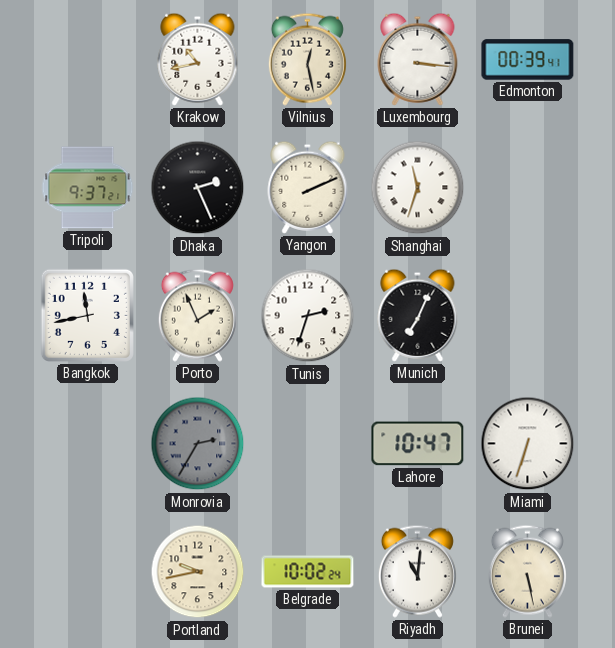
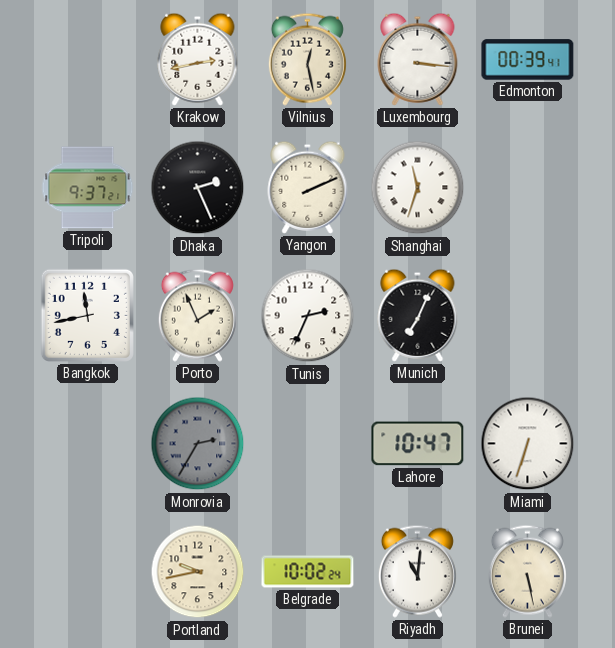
Krakow: 10:43 -> 2:43
Tunis: 2:33 -> 2:34
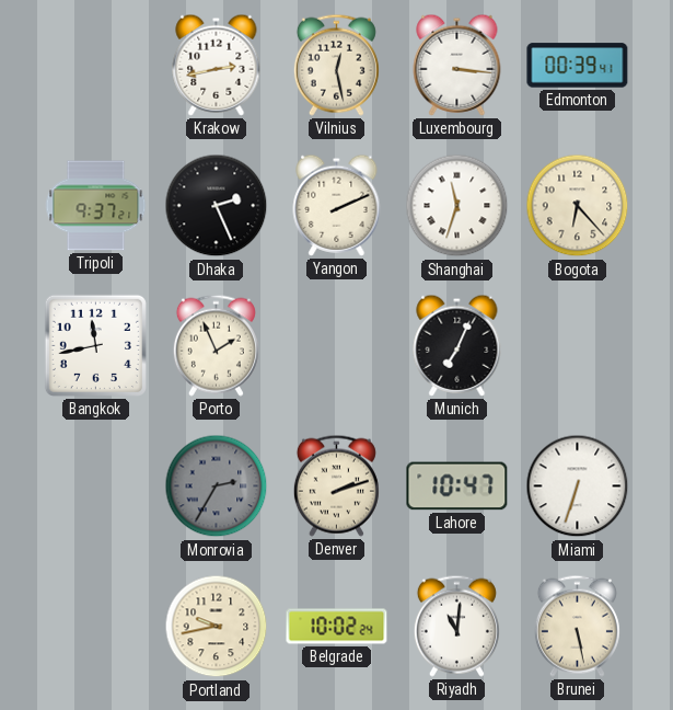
Bogota: none -> 6:23
Tunis: 2:34 -> none
Denver: none -> 2:12
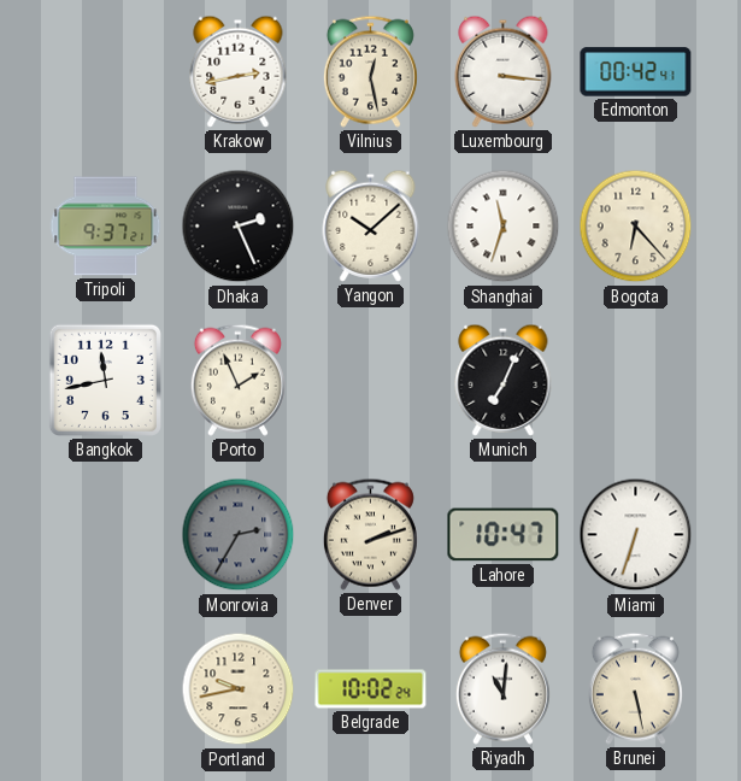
Edmonton: 00:39 -> 00:42
Yangon: 2:11 -> 10:08
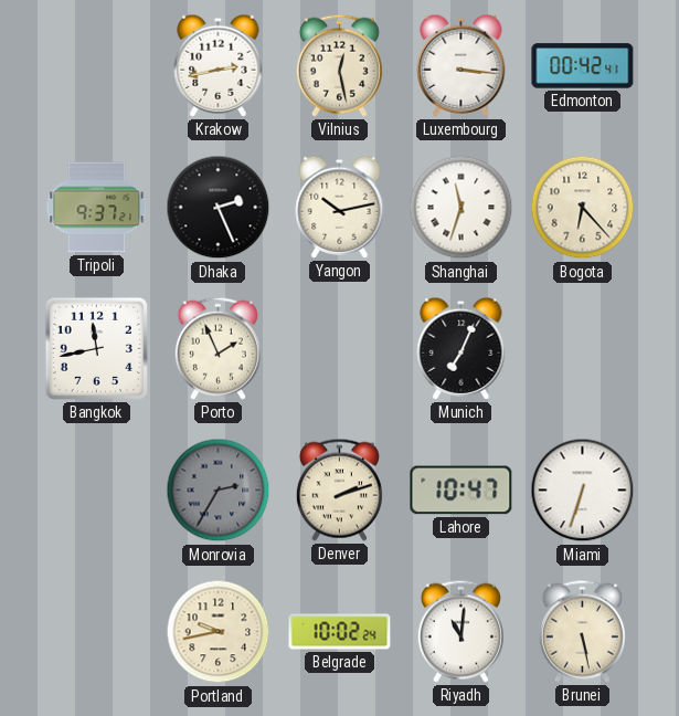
Yangon: 10:08 -> 10:13
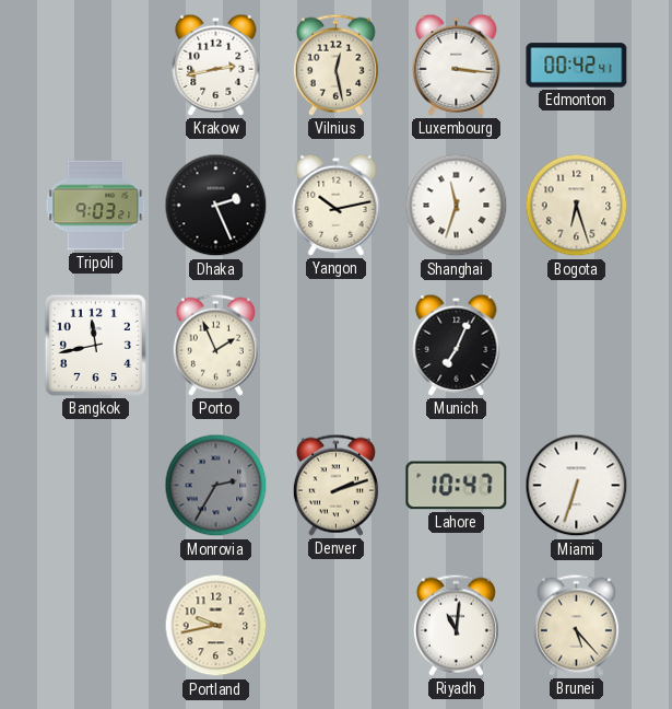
Tripoli: 9:37 -> 9:03
Bogota: 6:23 -> 6:27
Belgrade: 10:02 -> none
Brunei: 5:28 -> 5:23
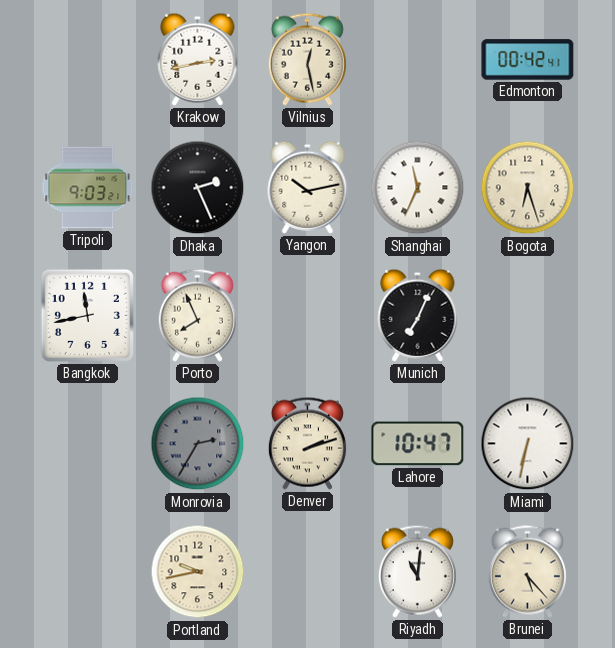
Luxembourg: 3:16 -> none
Shanghai: 11:33 -> 11:34
Porto: 1:56 -> 7:56
Miami: 6:33 -> 6:32
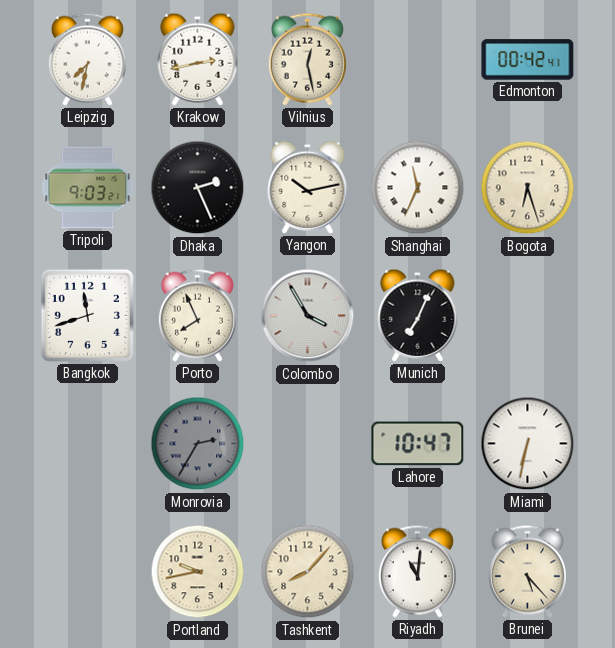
Leipzig: none -> 7:32
Bangkok: 11:43 -> 11:42
Colombo: none -> 3:55
Denver: 2:12 -> none
Tashkent: none -> 8:07
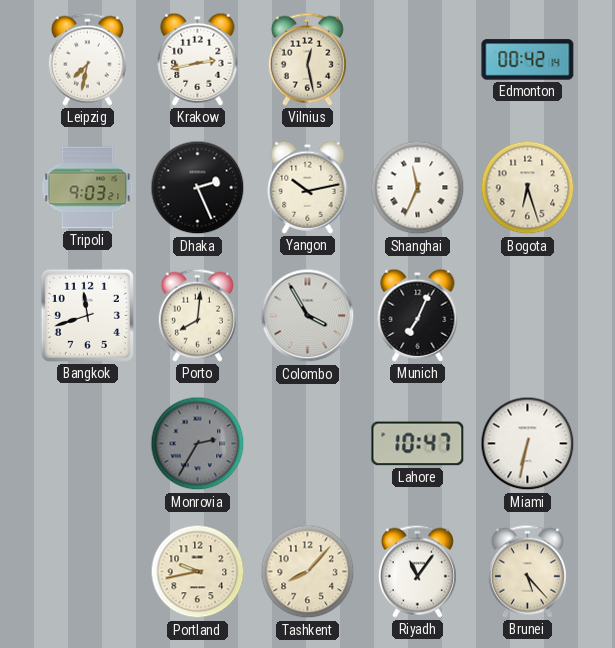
Edmonton: 00:42:41 -> 00:42:14
Porto: 7:56 -> 8:01
Riyadh: 11:01 -> 11:06
